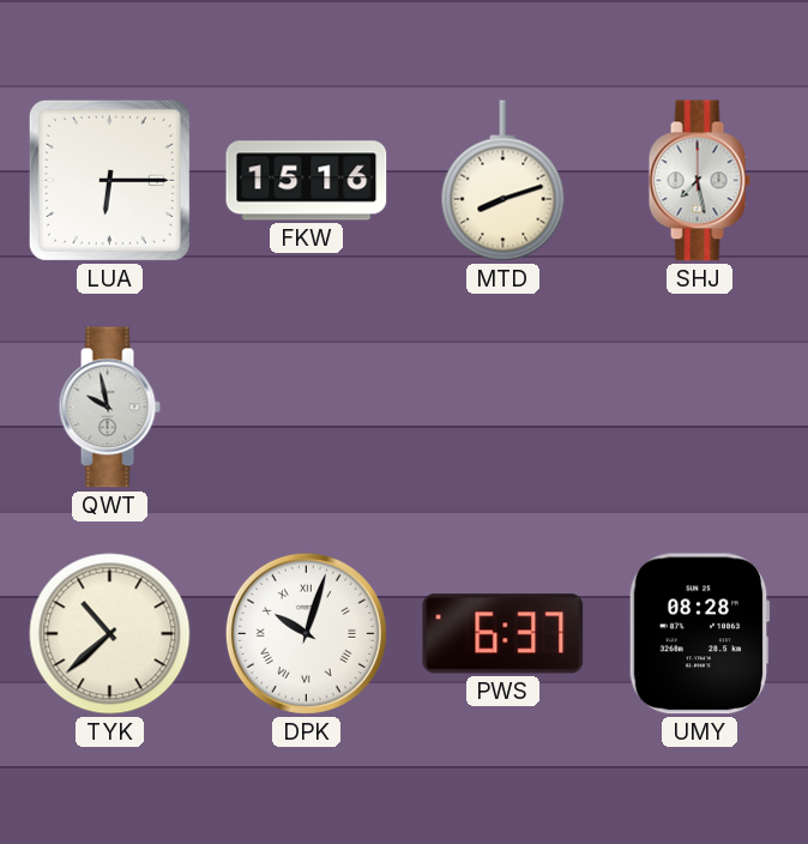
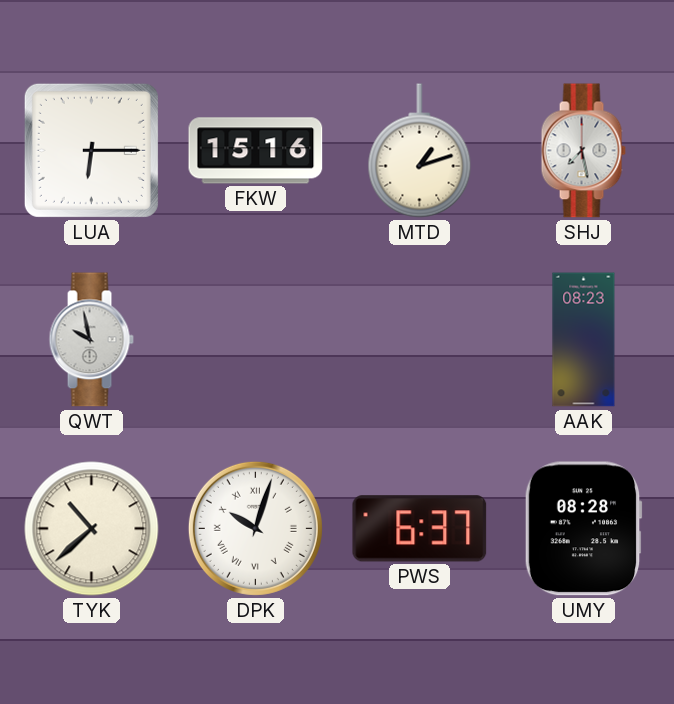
MTD: 8:12 -> 1:12
AAK: none -> 08:23
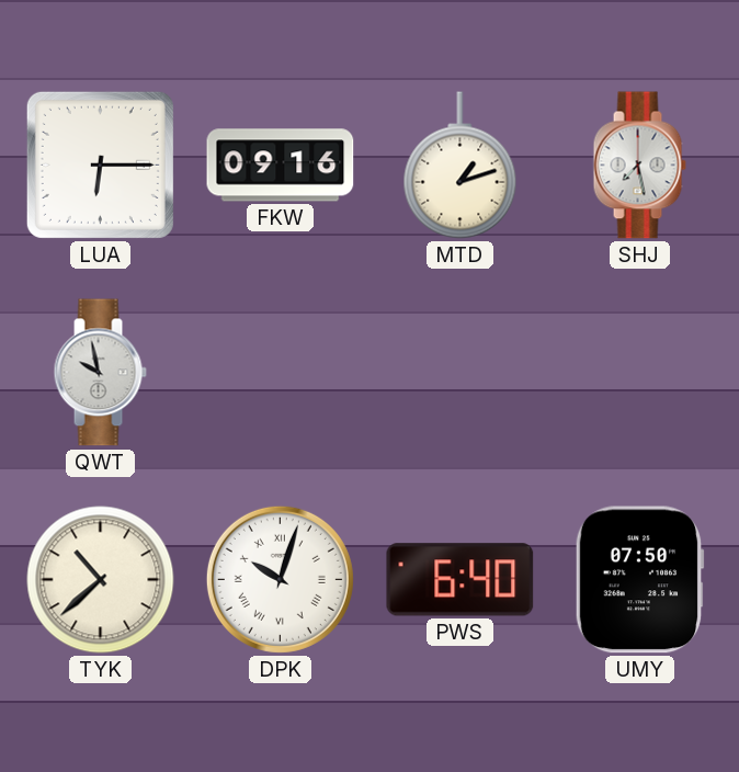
FKW: 15:16 -> 09:16
AAK: 08:23 -> none
PWS: 6:37 -> 6:40
UMY: 08:28 -> 07:50
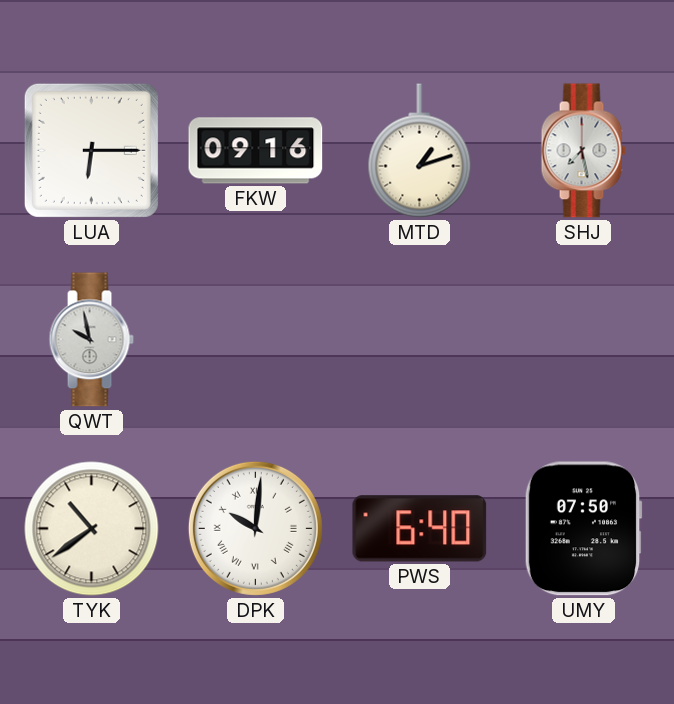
TYK: 10:38 -> 10:39
DPK: 10:03 -> 10:01
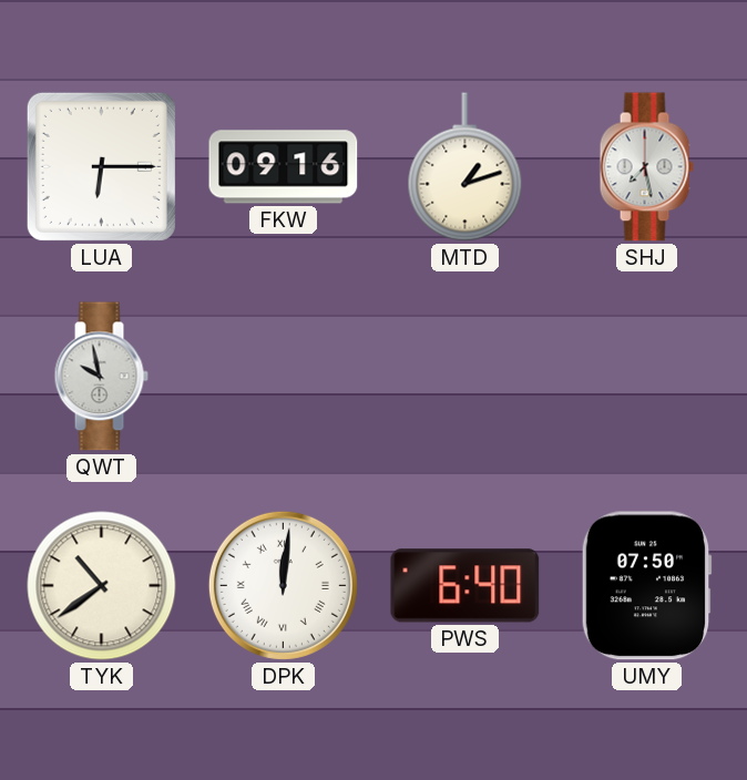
DPK: 10:01 -> 12:01
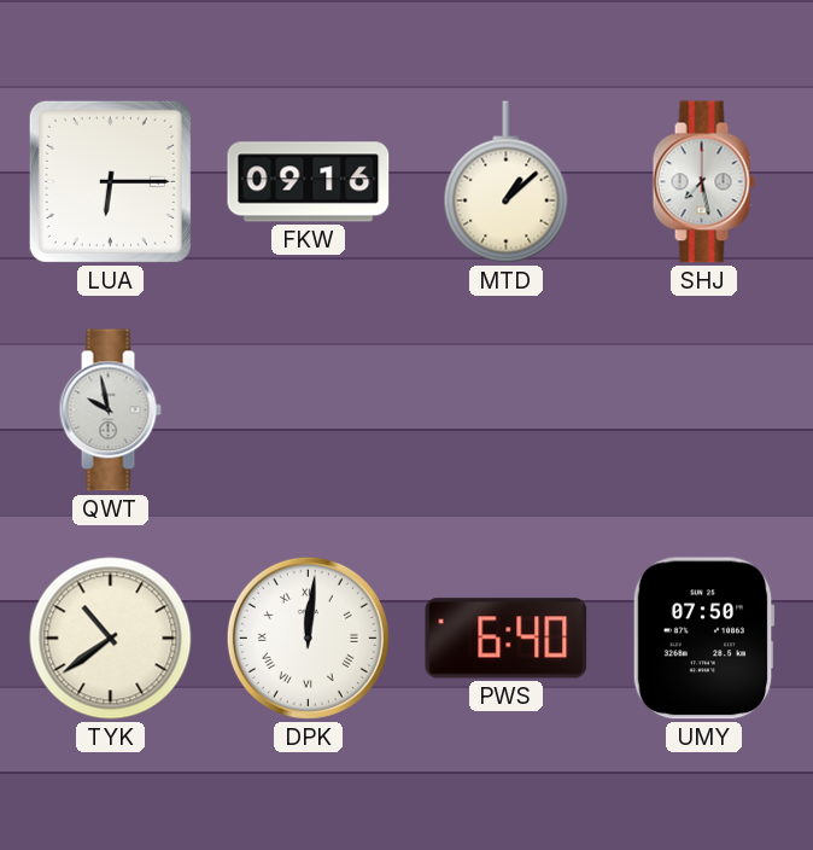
MTD: 1:12 -> 1:08
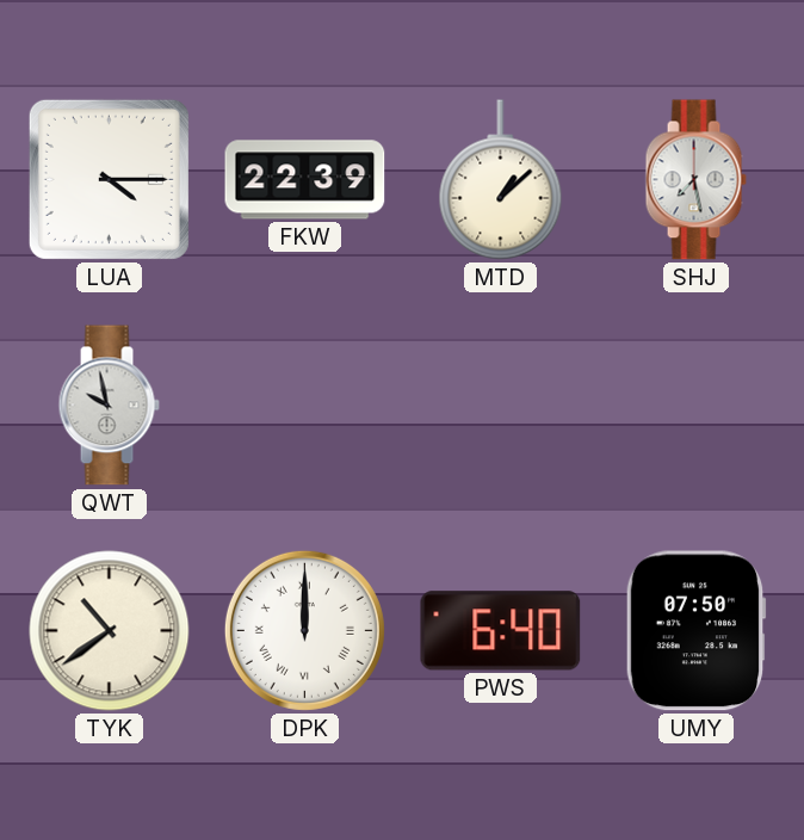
LUA: 6:15 -> 4:15
FKW: 09:16 -> 22:39
DPK: 12:01 -> 12:00
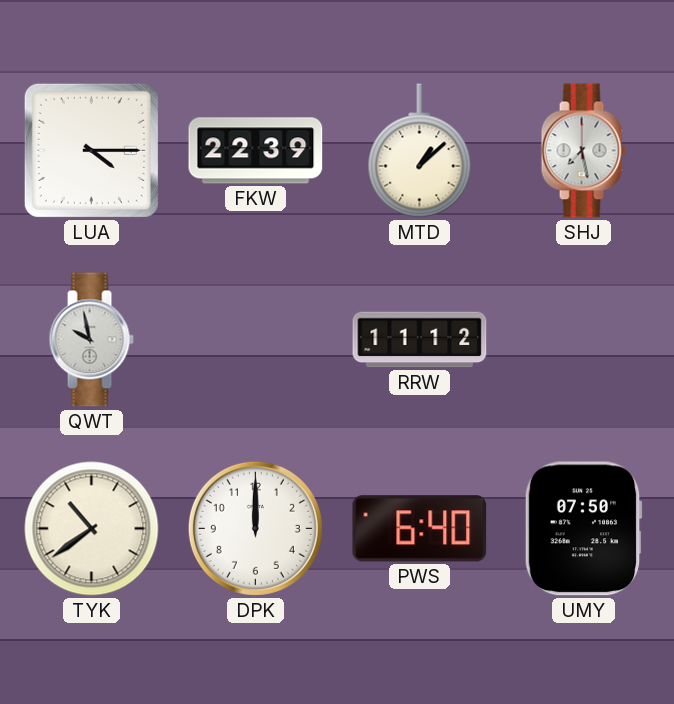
RRW: none -> 11:12
DPK numerals: Roman -> Arabic
